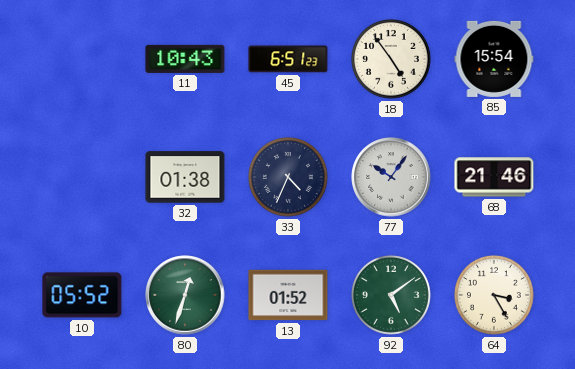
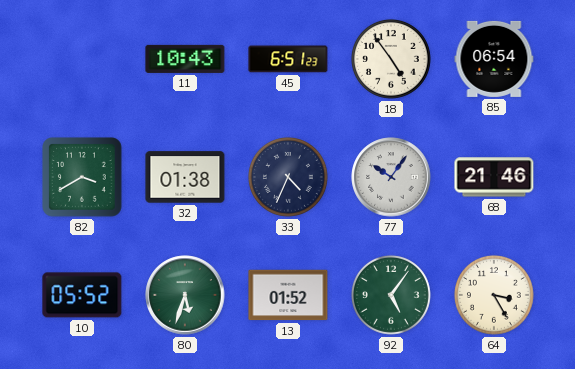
85: 15:54 -> 06:54
82: none -> 3:40
80: 12:33 -> 5:33
92: 5:09 -> 5:06
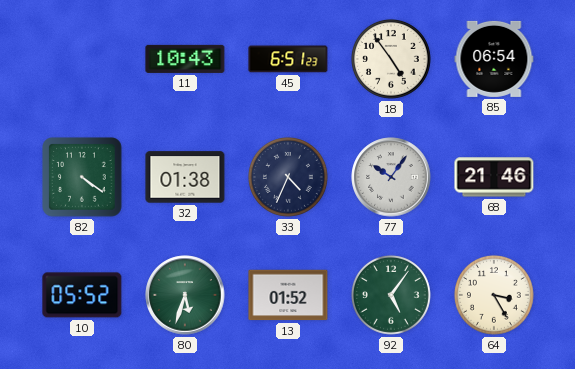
82: 3:40 -> 4:21
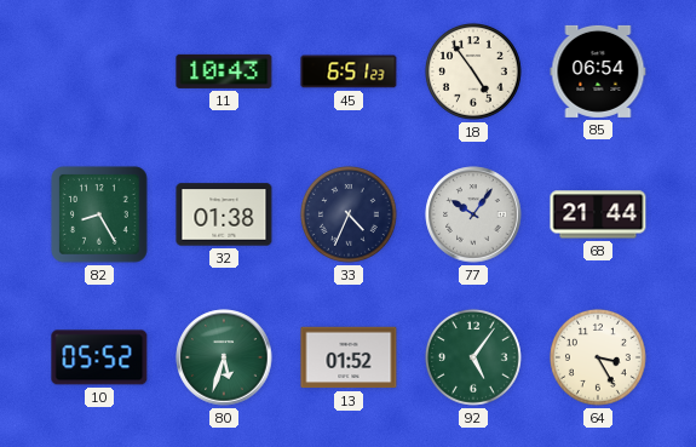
82: 4:21 -> 8:25
68: 21:46 -> 21:44
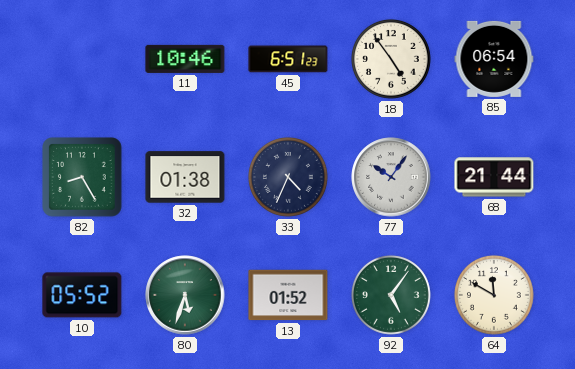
11: 10:43 -> 10:46
64: 3:25 -> 11:50
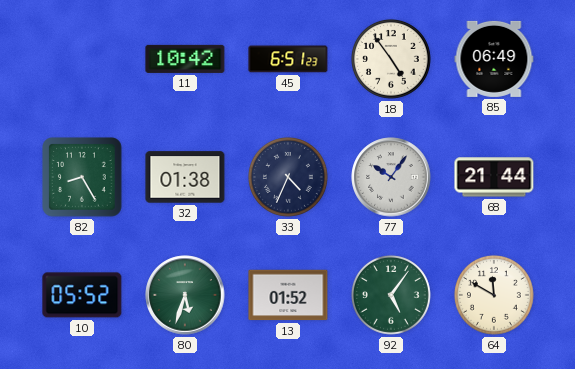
11: 10:46 -> 10:42
85: 06:54 -> 06:49
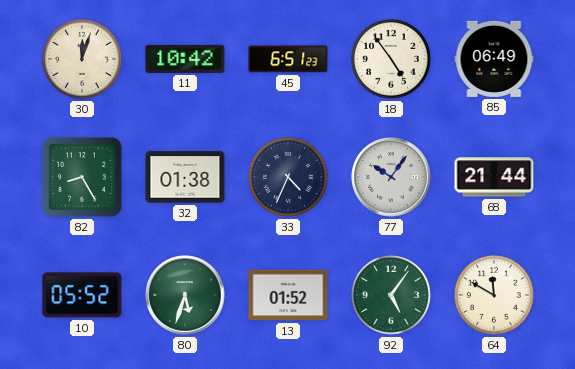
30: none -> 12:03
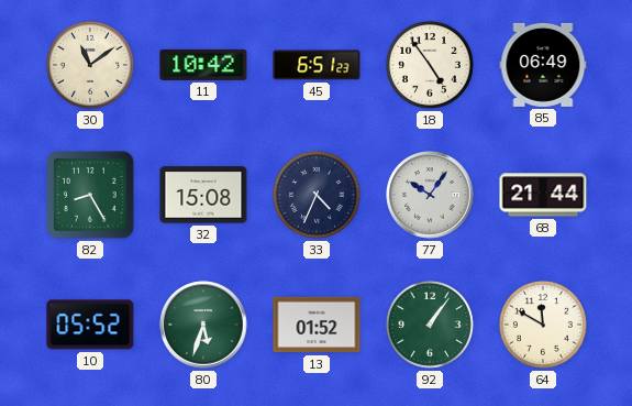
30: 12:03 -> 11:09
32: 01:38 -> 15:08
92: 5:06 -> 1:06
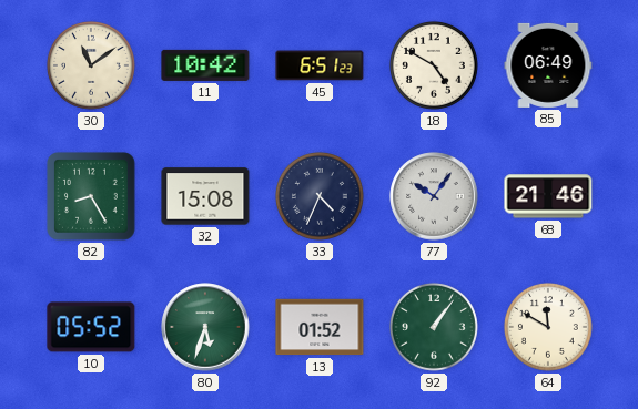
18: 4:54 -> 4:50
68: 21:44 -> 21:46
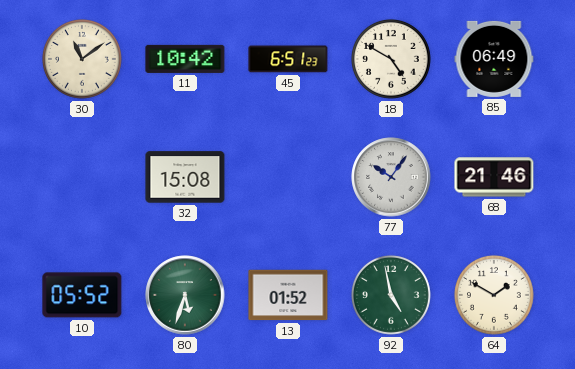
82: 8:25 -> none
33: 4:34 -> none
92: 1:06 -> 4:58
64: 11:50 -> 1:50
